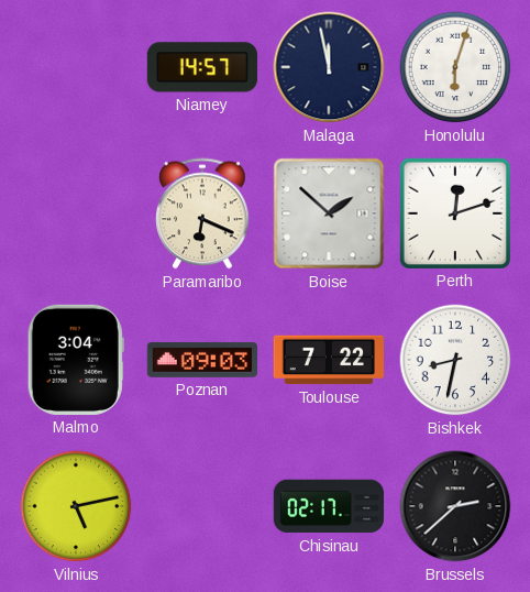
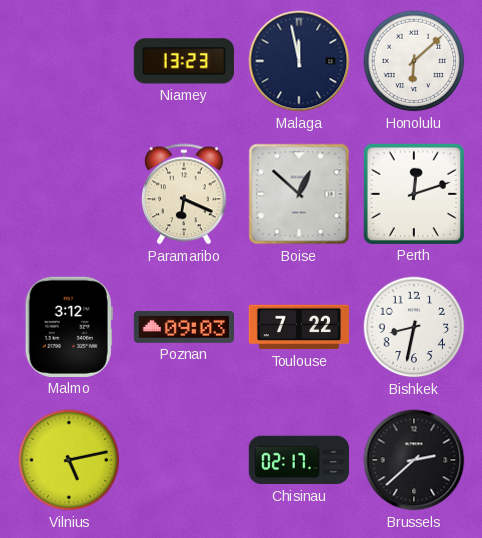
Niamey: 14:57 -> 13:23
Honolulu: 6:03 -> 6:08
Boise: 1:52 -> 12:52
Malmo: 3:04 -> 3:12
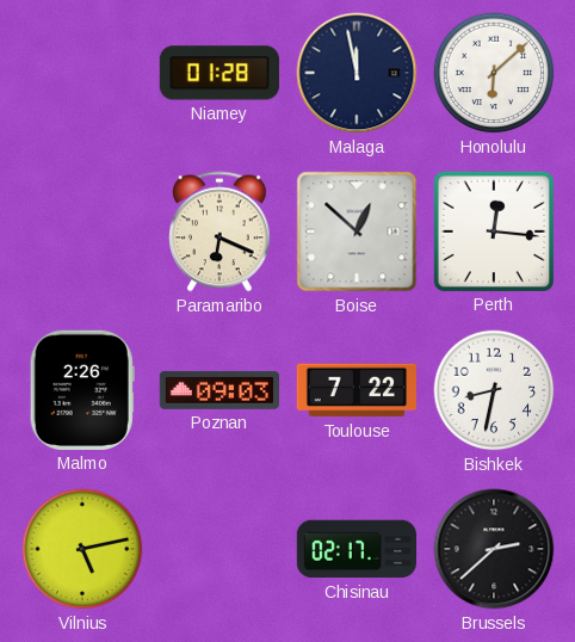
Niamey: 13:23 -> 01:28
Perth: 12:12 -> 12:16
Malmo: 3:12 -> 2:26
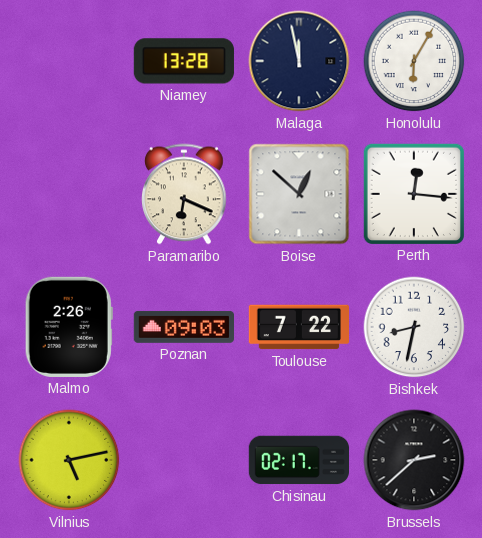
Niamey: 01:28 -> 13:28
Honolulu: 6:08 -> 6:05
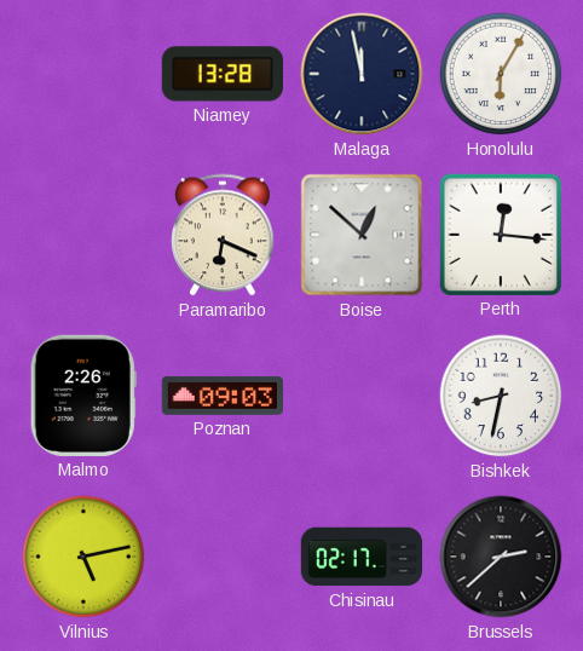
Toulouse: 7:22 -> none
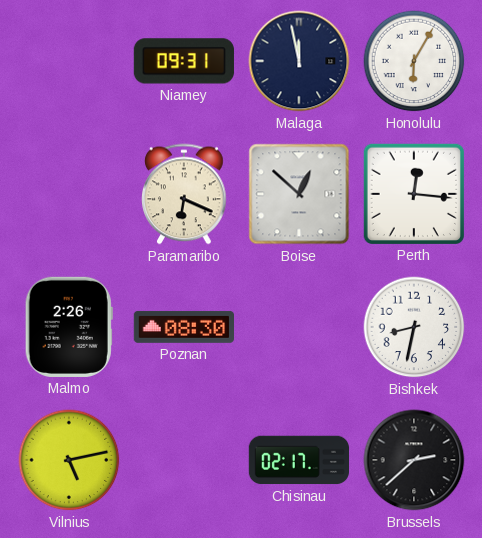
Niamey: 13:28 -> 09:31
Poznan: 09:03 -> 08:30
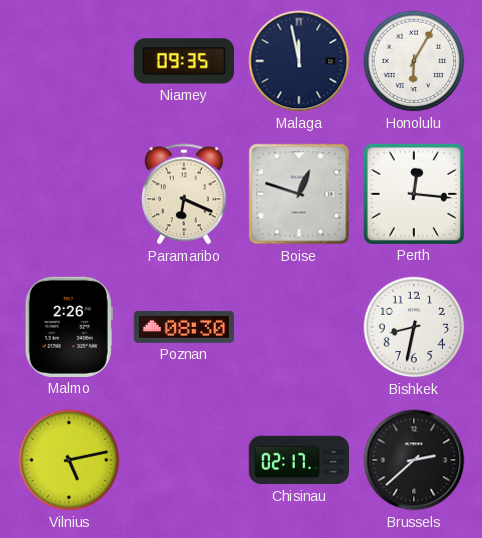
Niamey: 09:31 -> 09:35
Boise: 12:52 -> 12:48
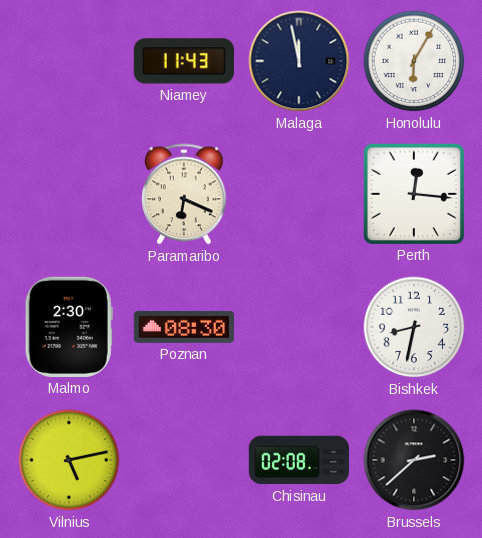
Niamey: 09:35 -> 11:43
Boise: 12:48 -> none
Malmo: 2:26 -> 2:30
Chisinau: 02:17 -> 02:08
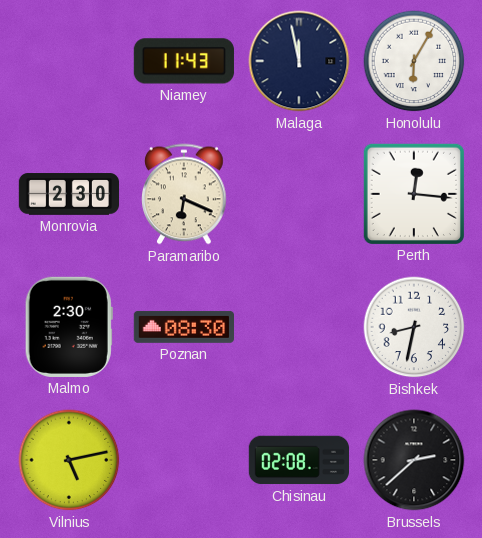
Monrovia: none -> 2:30
